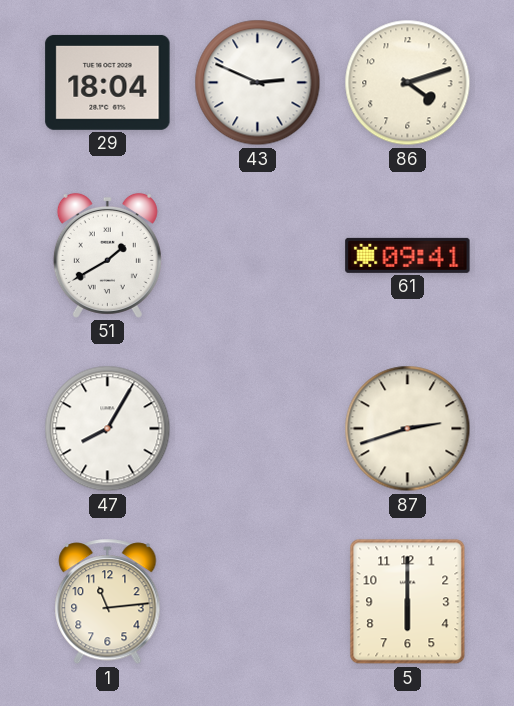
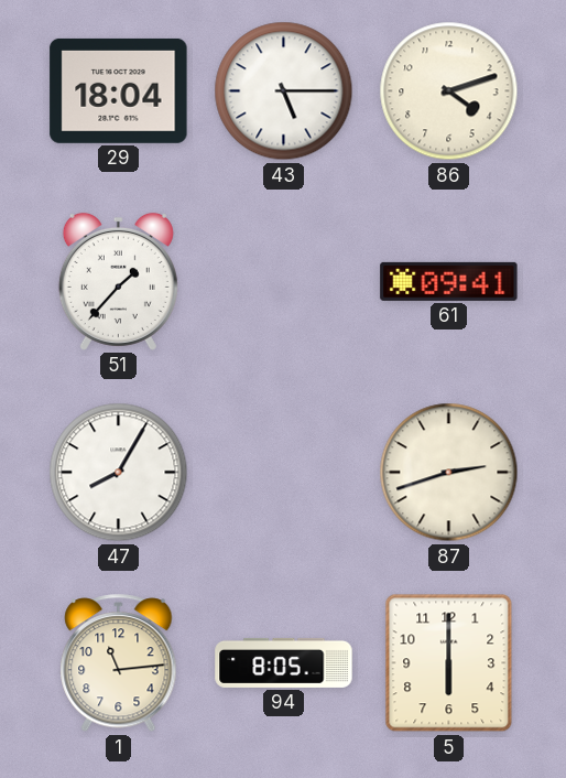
43: 2:49 -> 5:15
51: 1:40 -> 1:37
94: none -> 8:05
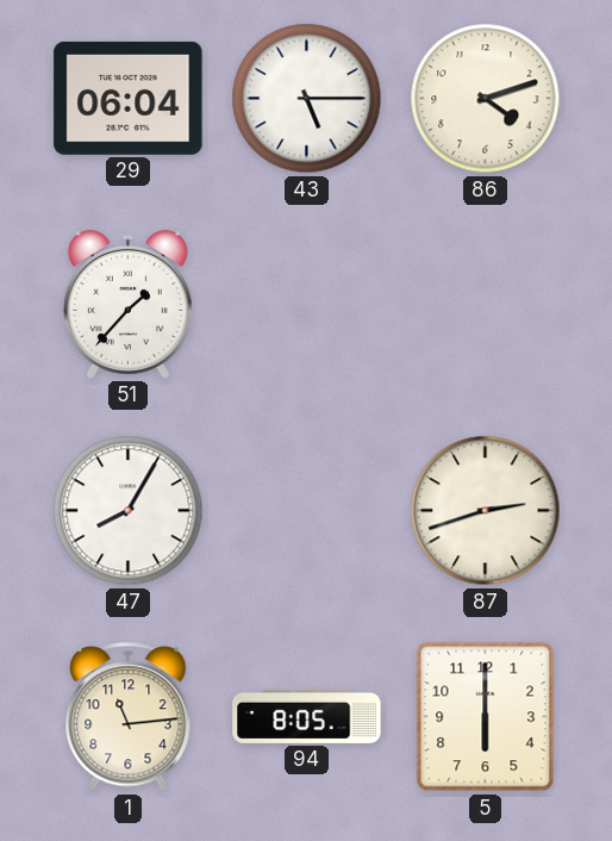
29: 18:04 -> 06:04
61: 09:41 -> none
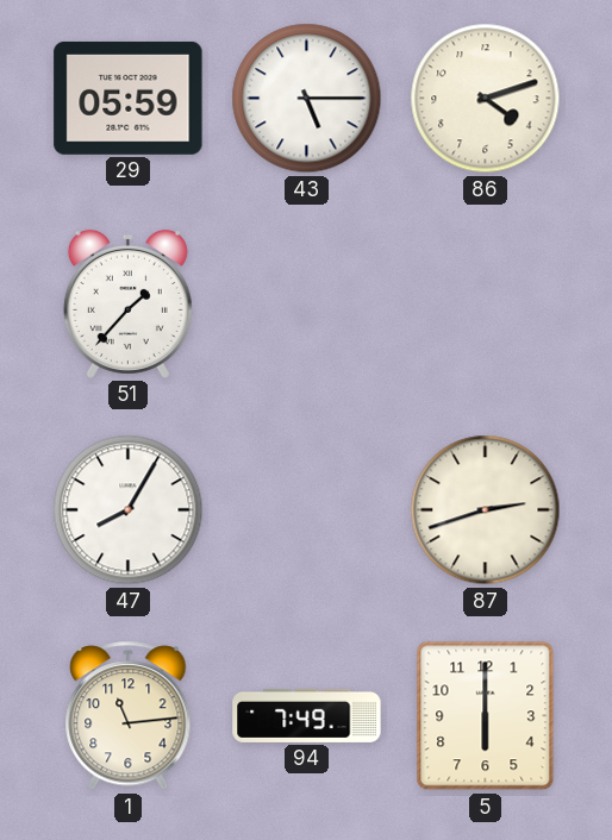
29: 06:04 -> 05:59
94: 8:05 -> 7:49
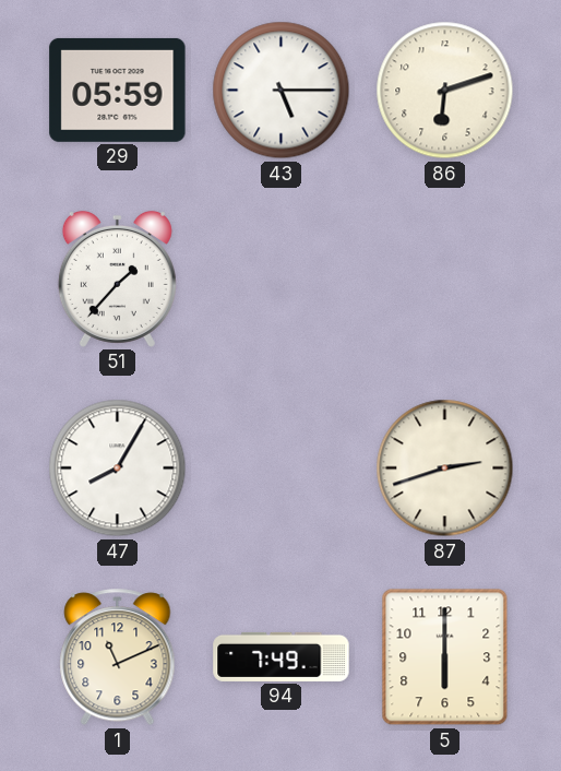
86: 4:12 -> 6:12
1: 11:14 -> 11:11
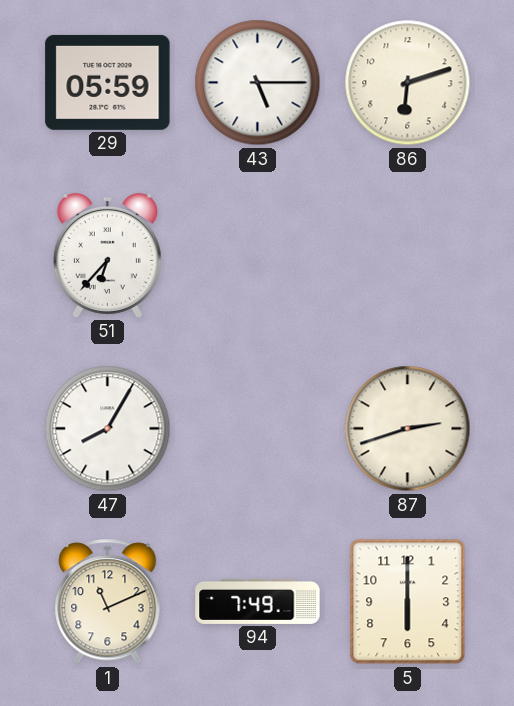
51: 1:37 -> 6:37
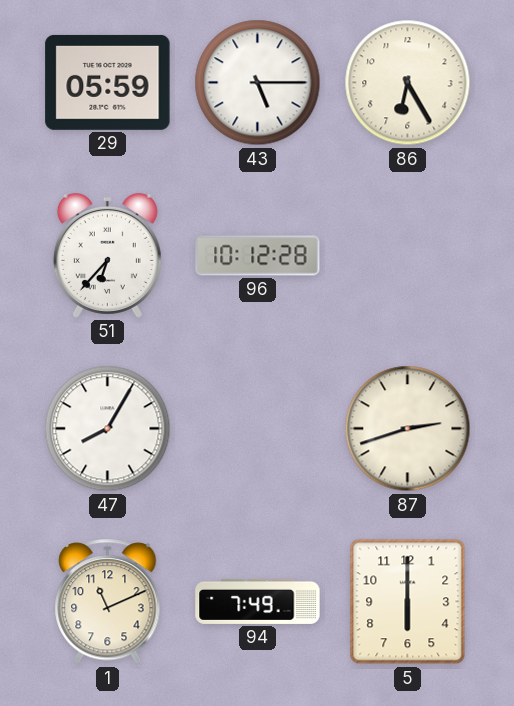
86: 6:12 -> 6:25
96: none -> 10:12
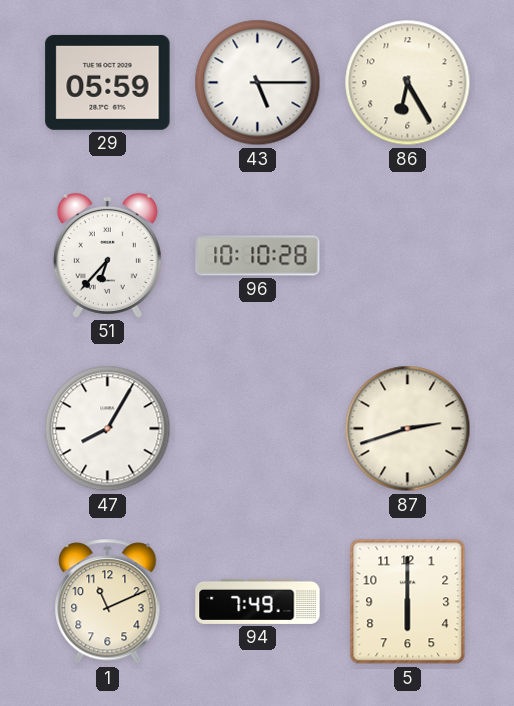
96: 10:12 -> 10:10
